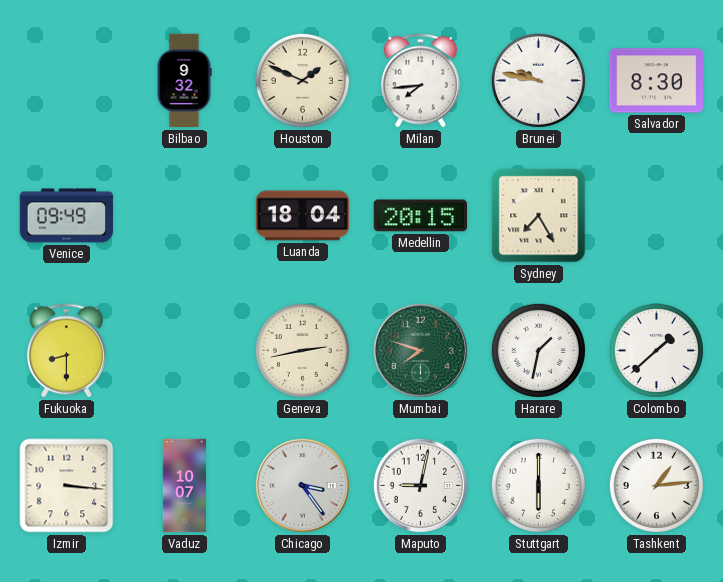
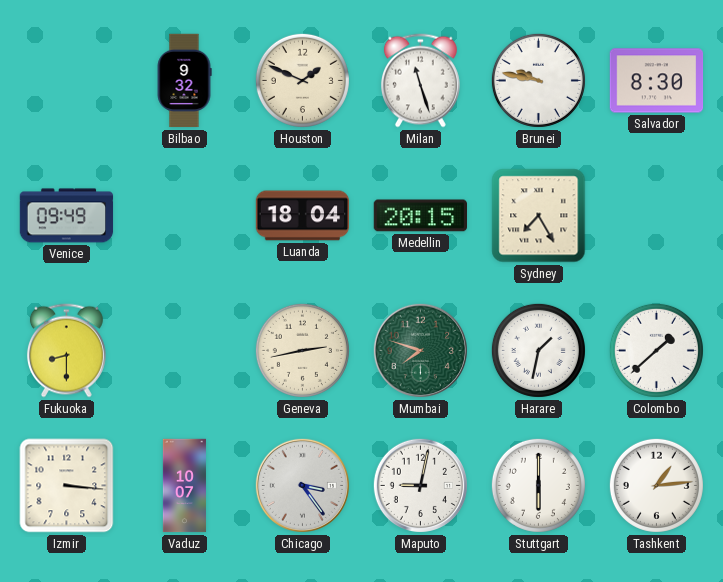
Milan: 7:44 -> 11:27
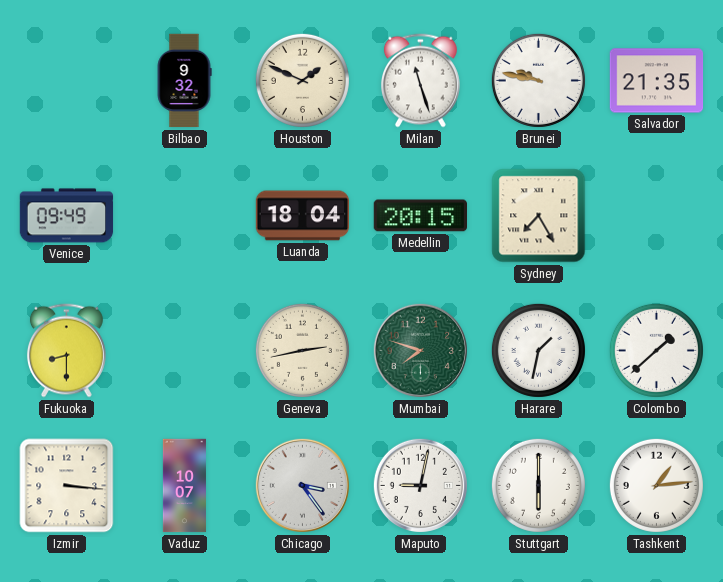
Salvador: 8:30 -> 21:35
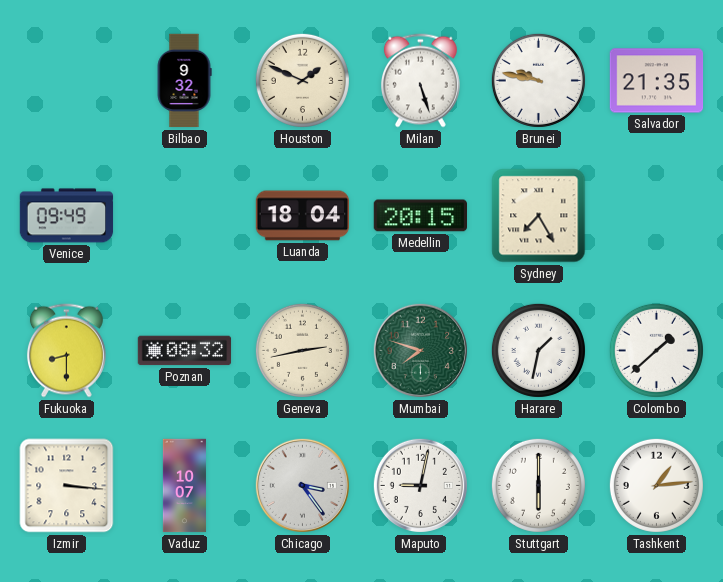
Milan: 11:27 -> 5:27
Poznan: none -> 08:32
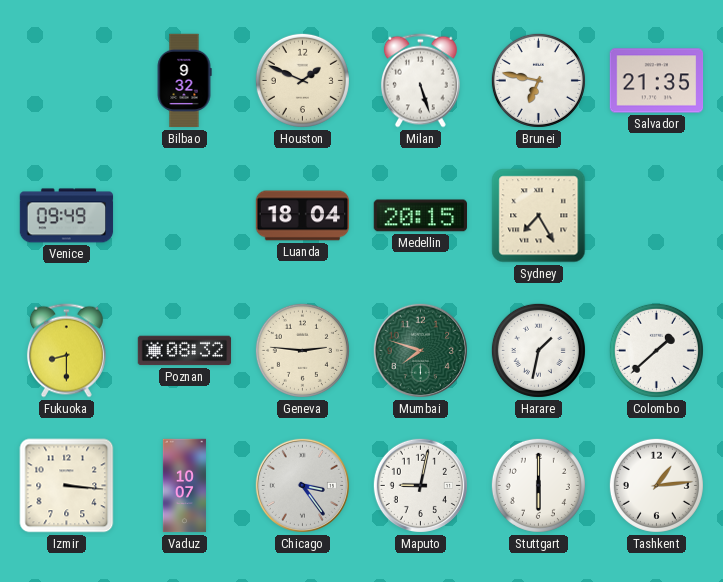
Brunei: 9:47 -> 6:47
Geneva: 2:43 -> 2:46
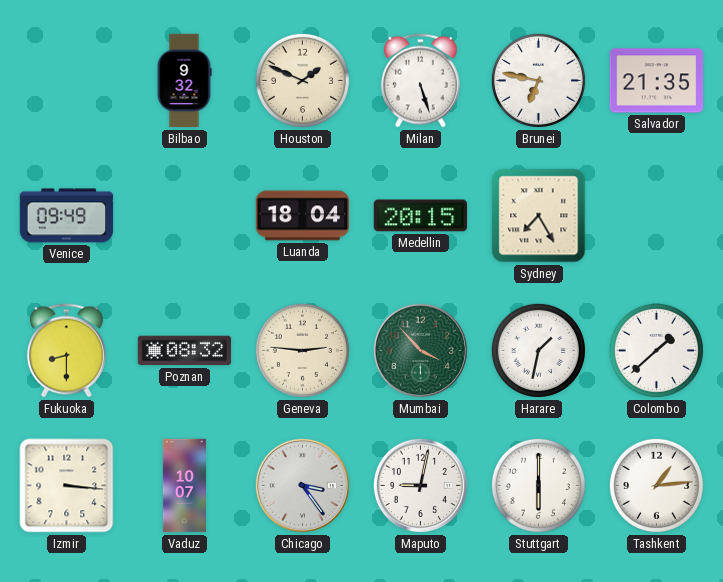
Mumbai: 7:48 -> 3:53
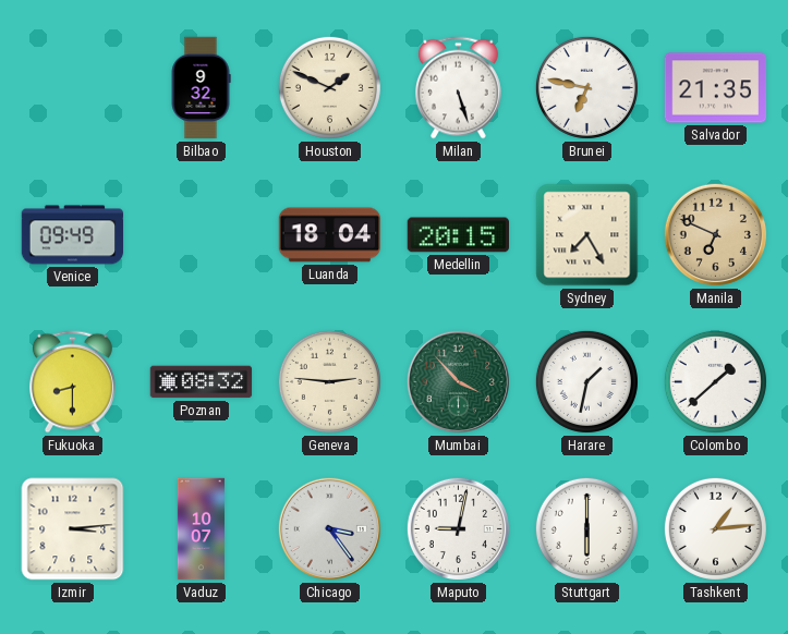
Manila: none -> 6:49
Izmir: 3:16 -> 3:14
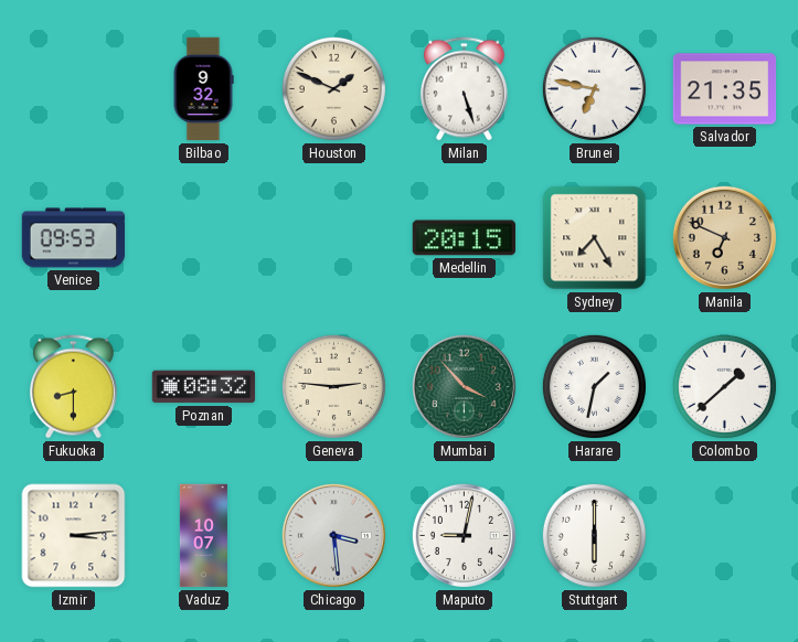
Venice: 09:49 -> 09:53
Luanda: 18:04 -> none
Chicago: 3:24 -> 3:29
Tashkent: 1:14 -> none
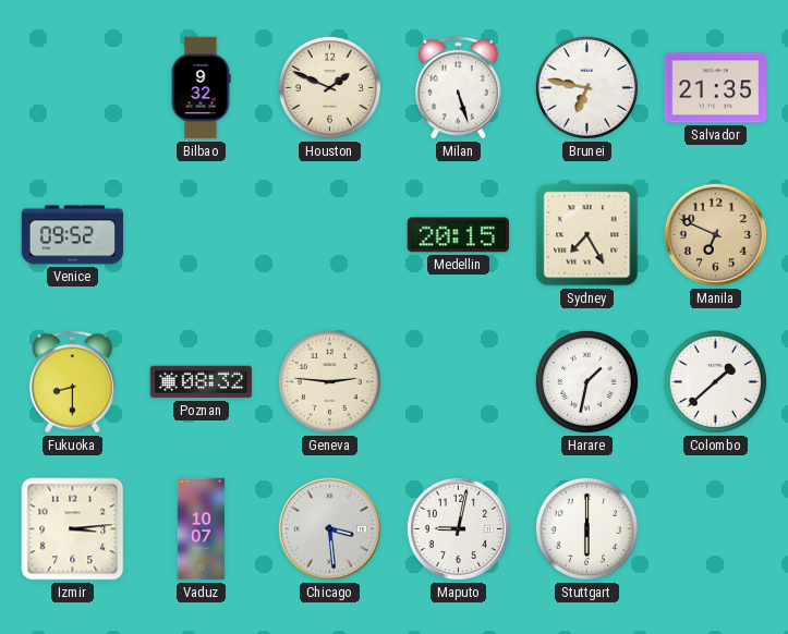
Venice: 09:53 -> 09:52
Mumbai: 3:53 -> none
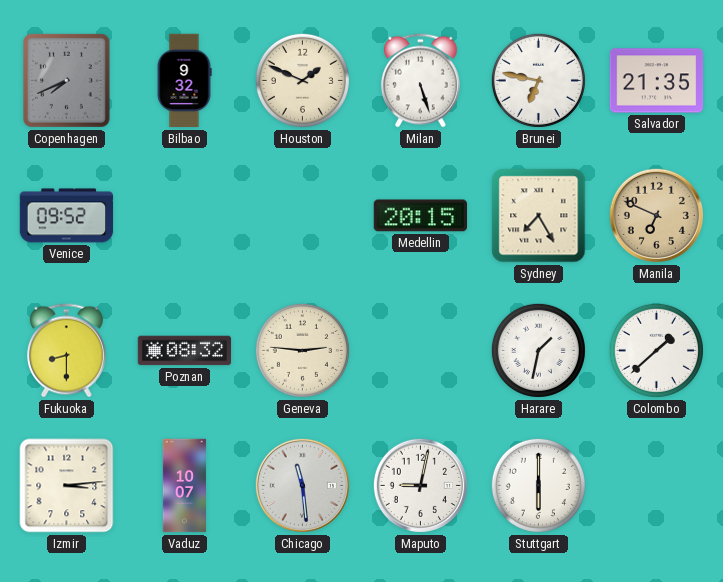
Copenhagen: none -> 7:41
Chicago: 3:29 -> 11:29
